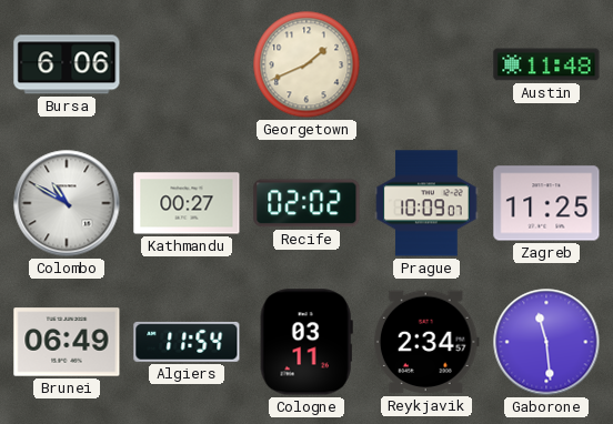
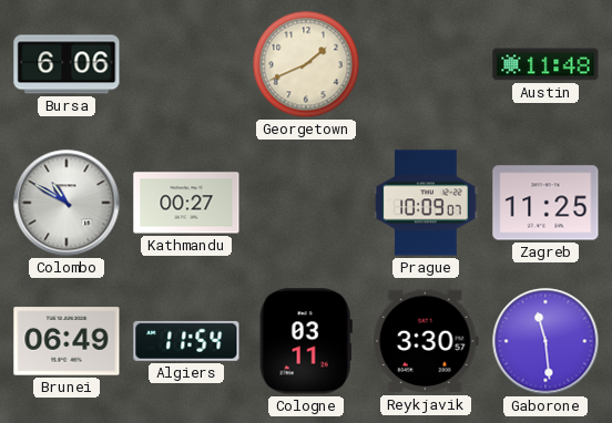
Recife: 02:02 -> none
Reykjavik: 2:34 -> 3:30
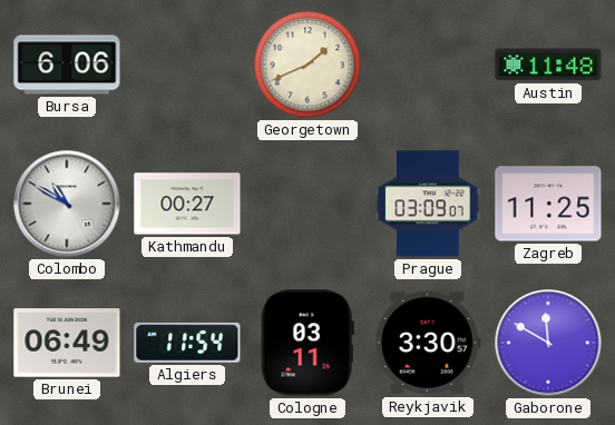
Prague: 10:09 -> 03:09
Gaborone: 11:29 -> 11:50
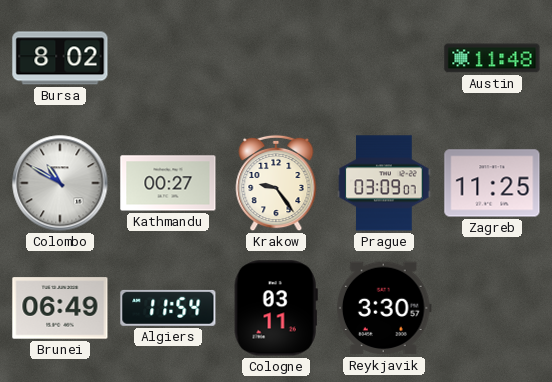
Bursa: 6:06 -> 8:02
Georgetown: 1:41 -> none
Krakow: none -> 9:24
Gaborone: 11:50 -> none
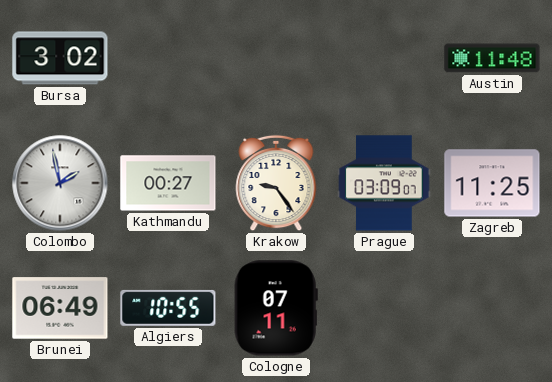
Bursa: 8:02 -> 3:02
Colombo: 10:50 -> 1:58
Algiers: 11:54 -> 10:55
Cologne: 03:11 -> 07:11
Reykjavik: 3:30 -> none
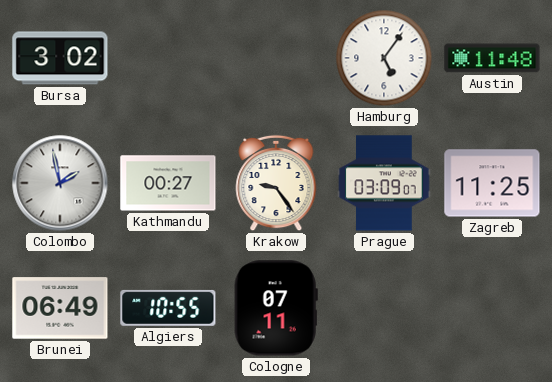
Hamburg: none -> 5:06
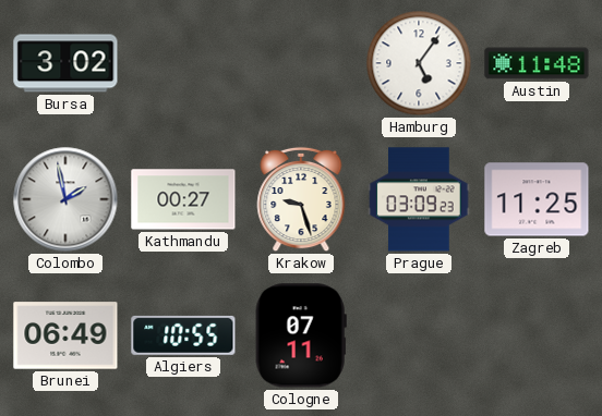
Krakow: 9:24 -> 9:27
Prague: 03:09:07 -> 03:09:23
